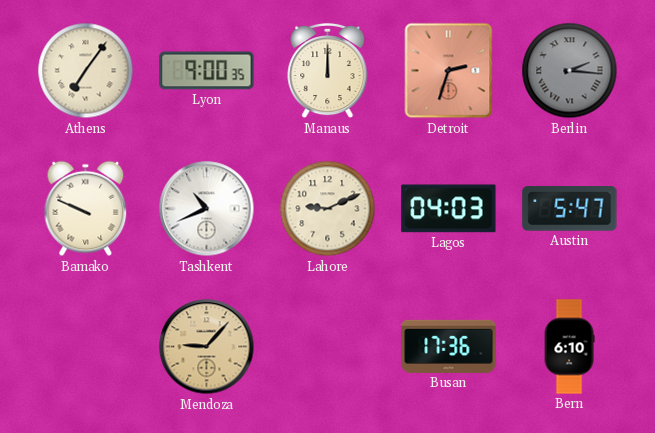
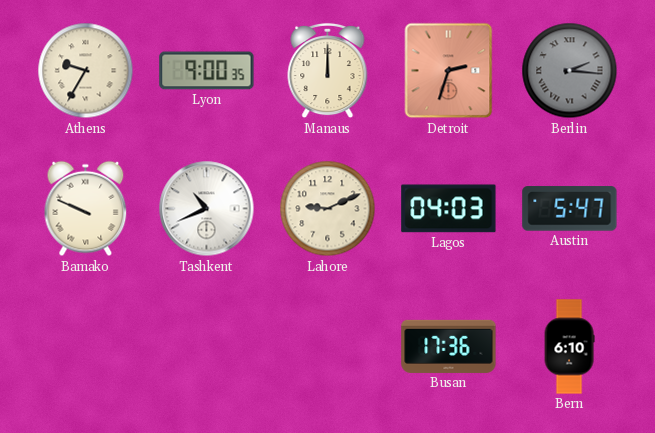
Athens: 7:06 -> 9:35
Mendoza: 9:07 -> none
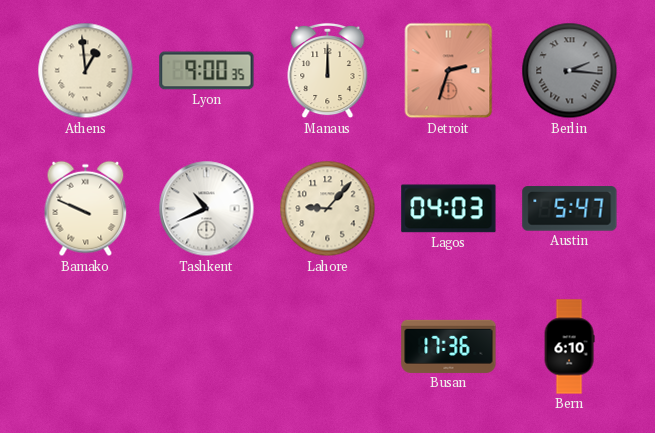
Athens: 9:35 -> 12:59
Lahore: 9:11 -> 9:07
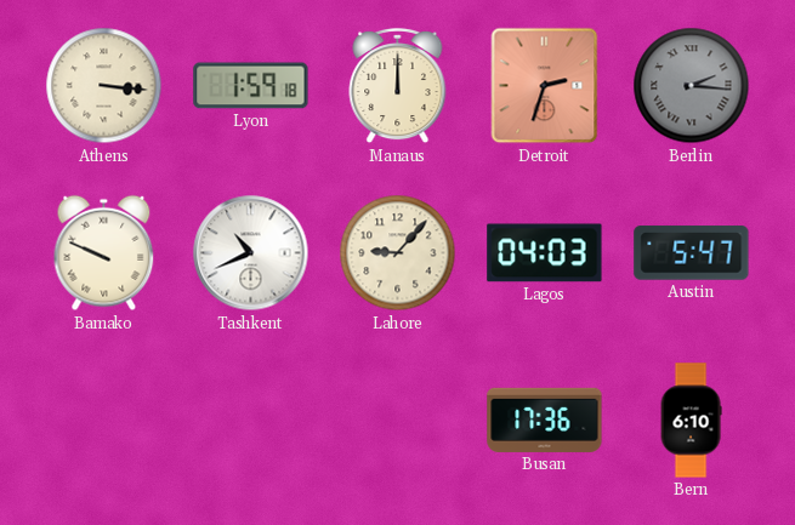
Athens: 12:59 -> 3:16
Lyon: 9:00 -> 1:59
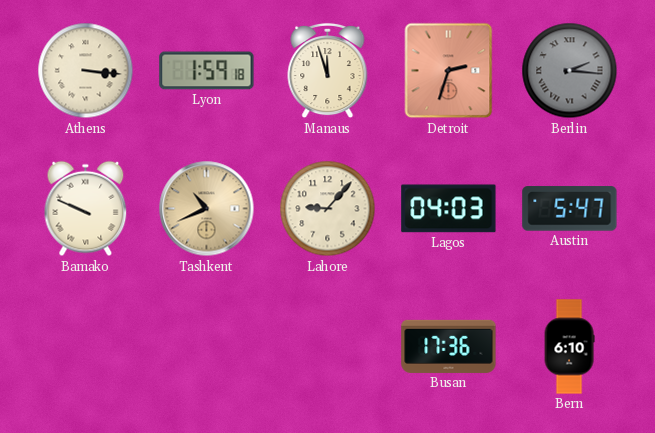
Manaus: 12:00 -> 11:57
Tashkent dial: white -> champagne
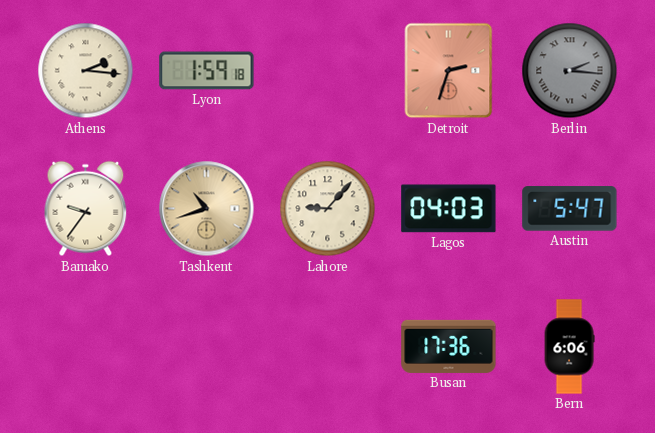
Athens: 3:16 -> 2:16
Manaus: 11:57 -> none
Bamako: 9:49 -> 9:36
Tashkent: 10:41 -> 10:42
Bern: 6:10 -> 6:06
